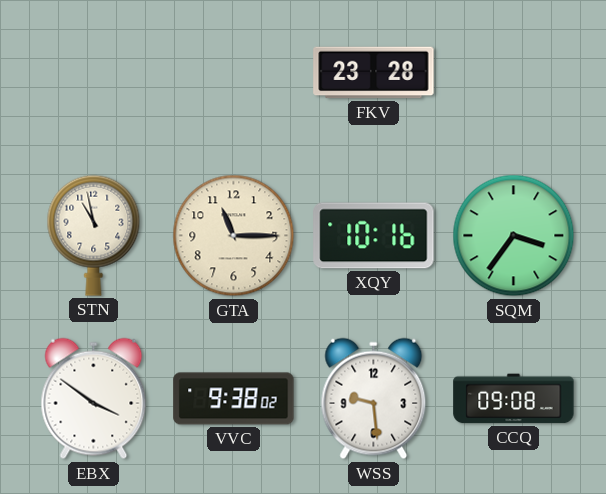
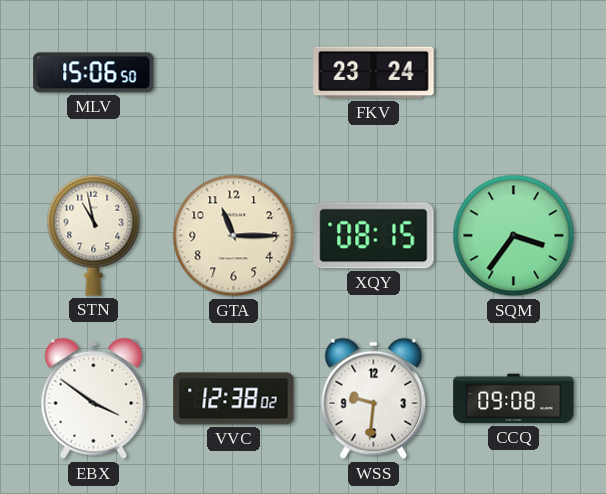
MLV: none -> 15:06
FKV: 23:28 -> 23:24
XQY: 10:16 -> 08:15
VVC: 9:38 -> 12:38
WSS: 9:29 -> 9:31
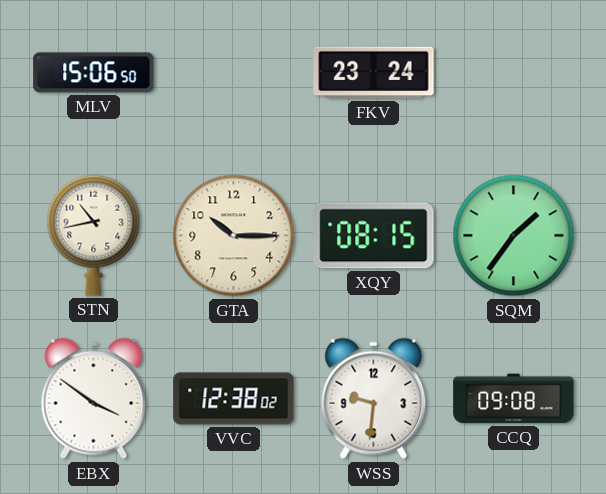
STN: 10:58 -> 10:43
GTA: 11:15 -> 10:15
SQM: 3:36 -> 1:36
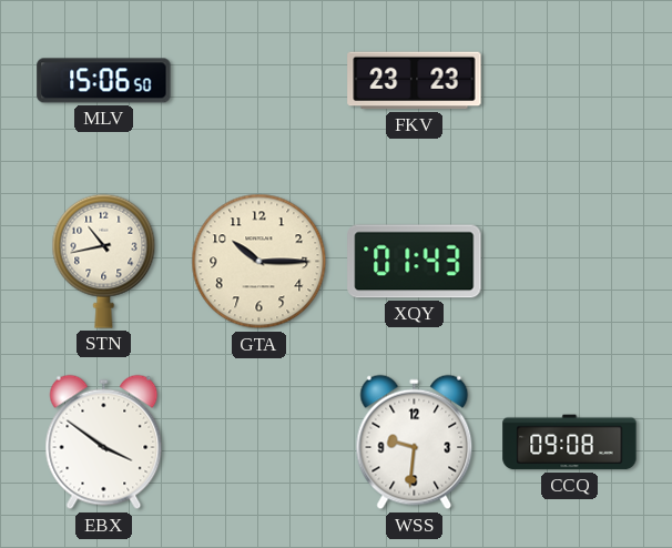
FKV: 23:24 -> 23:23
XQY: 08:15 -> 01:43
SQM: 1:36 -> none
VVC: 12:38 -> none
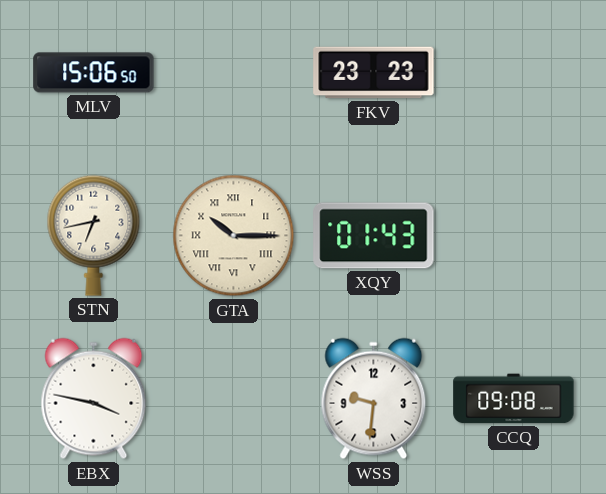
STN: 10:43 -> 6:43
GTA numerals: Arabic -> Roman
EBX: 3:51 -> 3:47
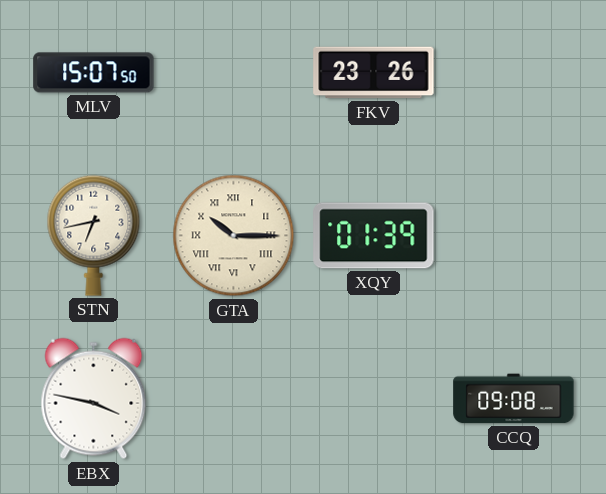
MLV: 15:06 -> 15:07
FKV: 23:23 -> 23:26
XQY: 01:43 -> 01:39
WSS: 9:31 -> none
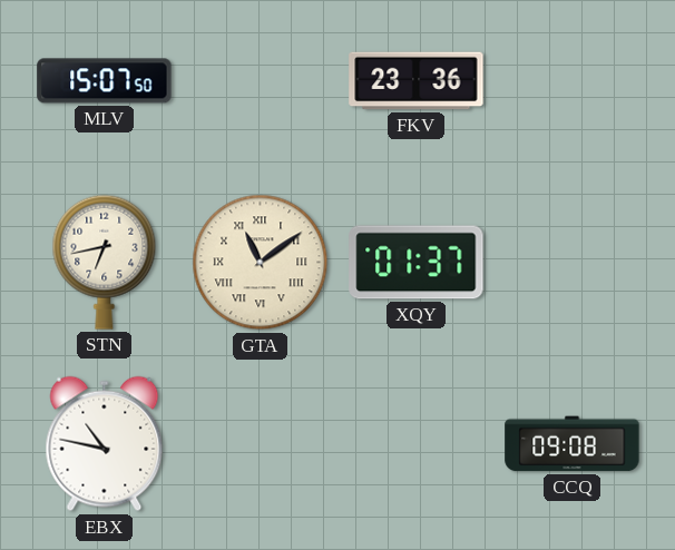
FKV: 23:26 -> 23:36
GTA: 10:15 -> 11:09
XQY: 01:39 -> 01:37
EBX: 3:47 -> 10:47
